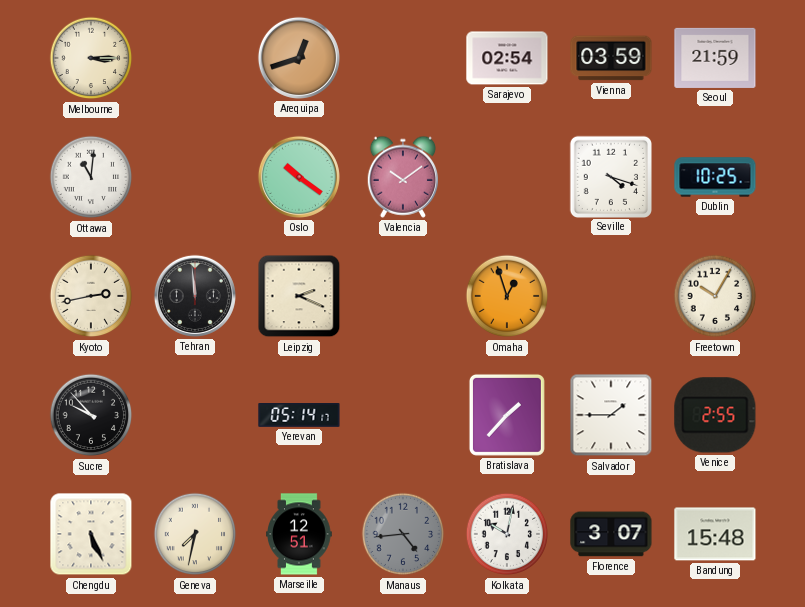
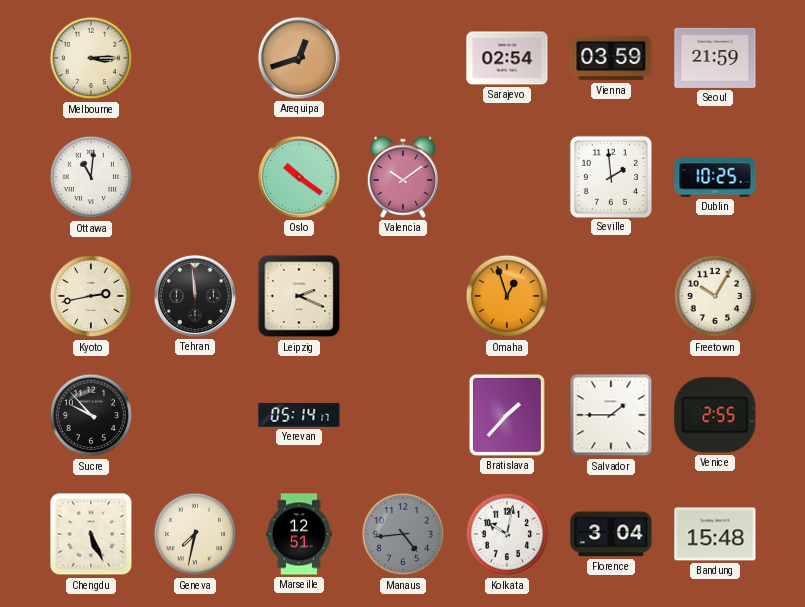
Seville: 4:18 -> 1:59
Florence: 3:07 -> 3:04
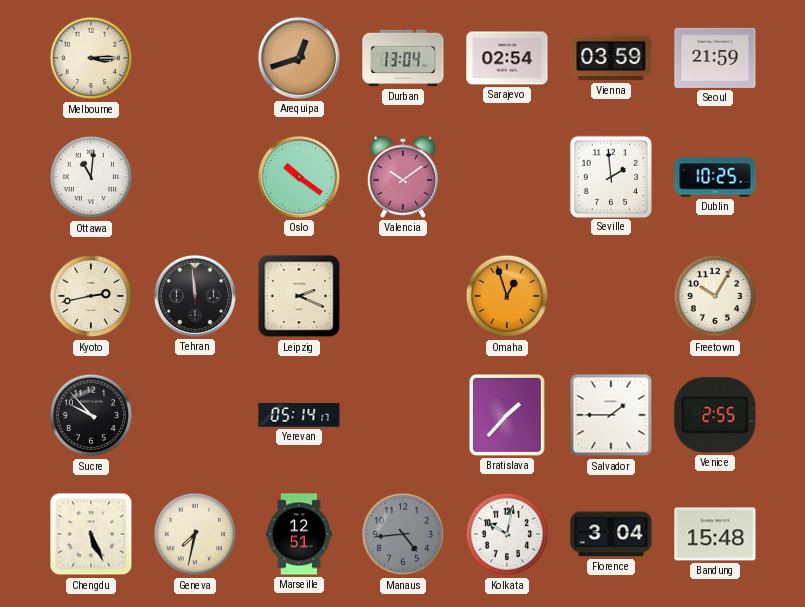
Durban: none -> 13:04
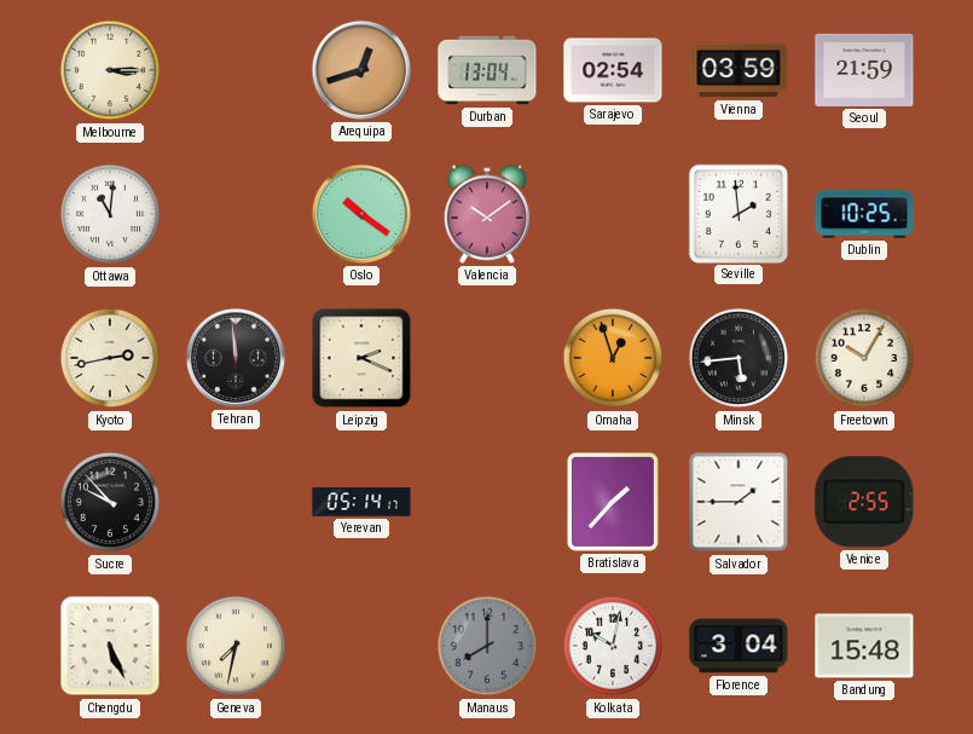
Minsk: none -> 5:44
Marseille: 12:51 -> none
Manaus: 4:44 -> 8:00
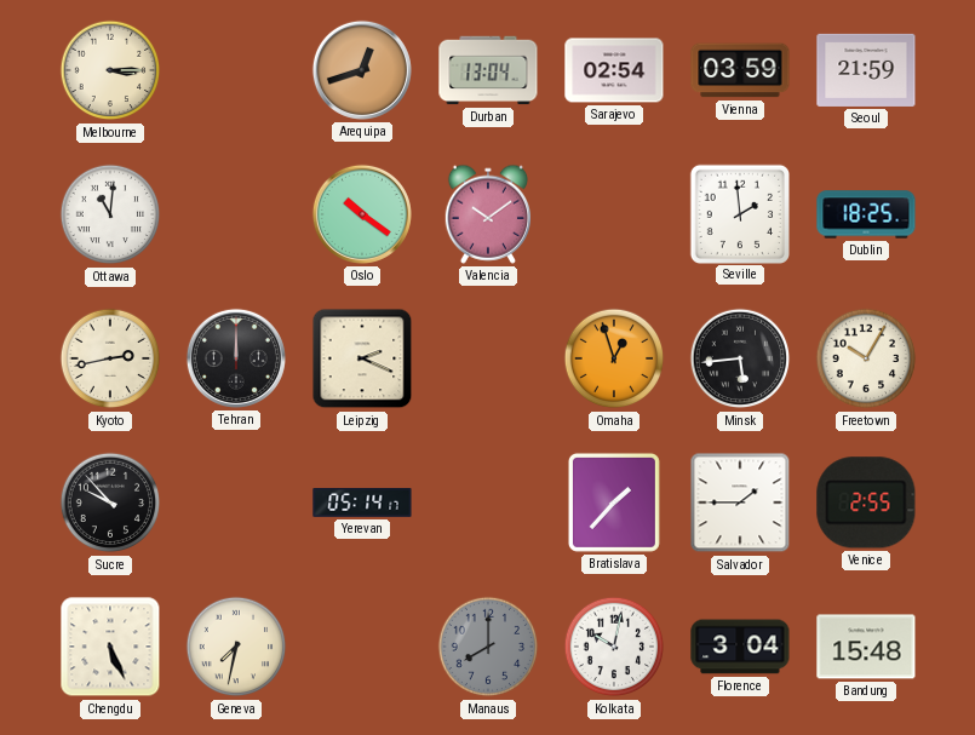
Dublin: 10:25 -> 18:25
Tehran: 11:59 -> 12:00
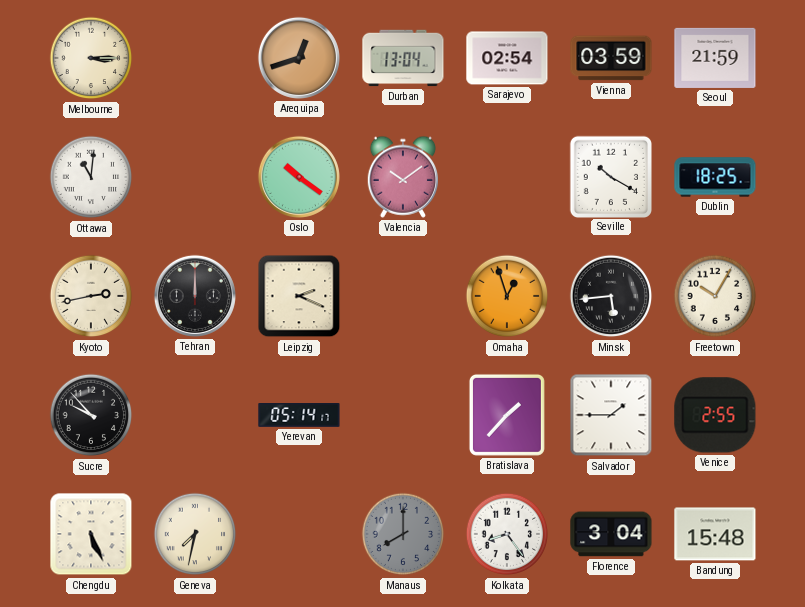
Seville: 1:59 -> 10:20
Kolkata: 10:02 -> 8:24
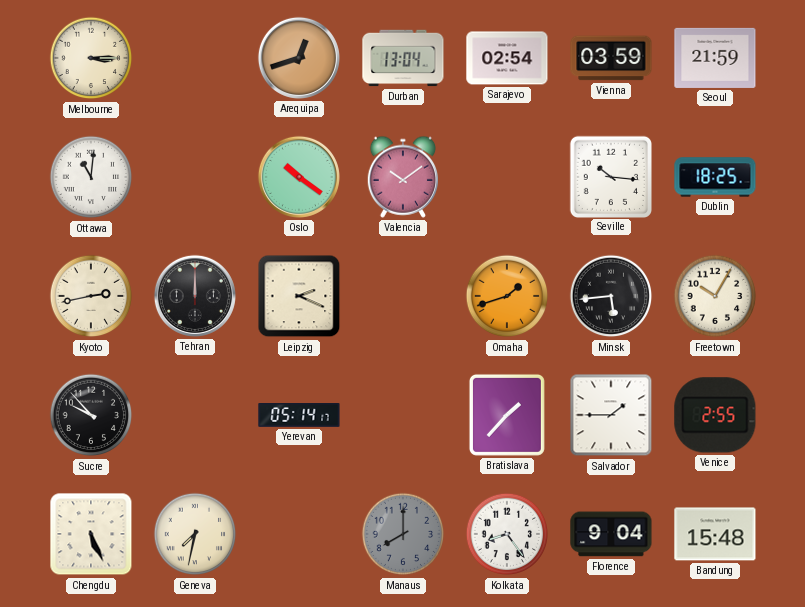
Seville: 10:20 -> 10:16
Omaha: 12:57 -> 1:42
Florence: 3:04 -> 9:04
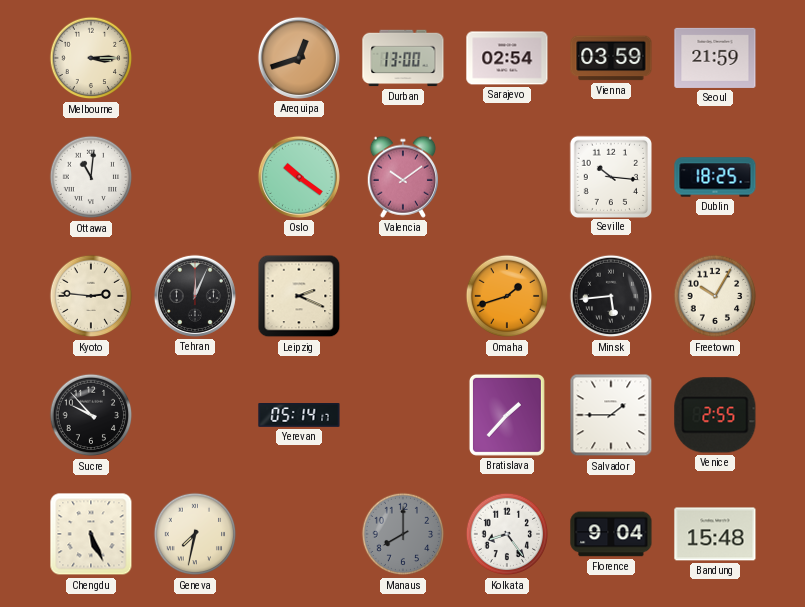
Durban: 13:04 -> 13:00
Kyoto: 2:43 -> 2:46
Tehran: 12:00 -> 12:04
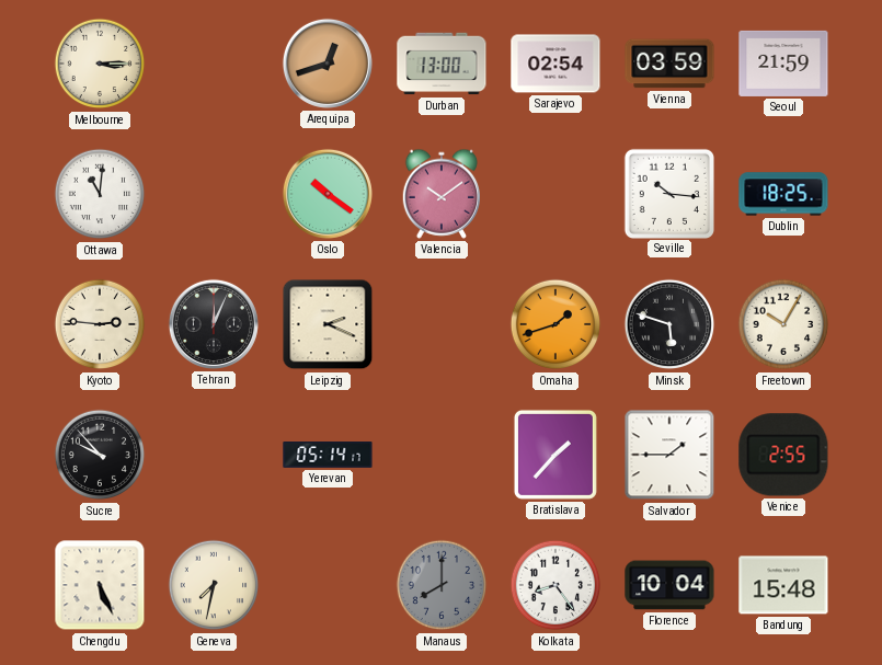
Minsk: 5:44 -> 5:48
Florence: 9:04 -> 10:04
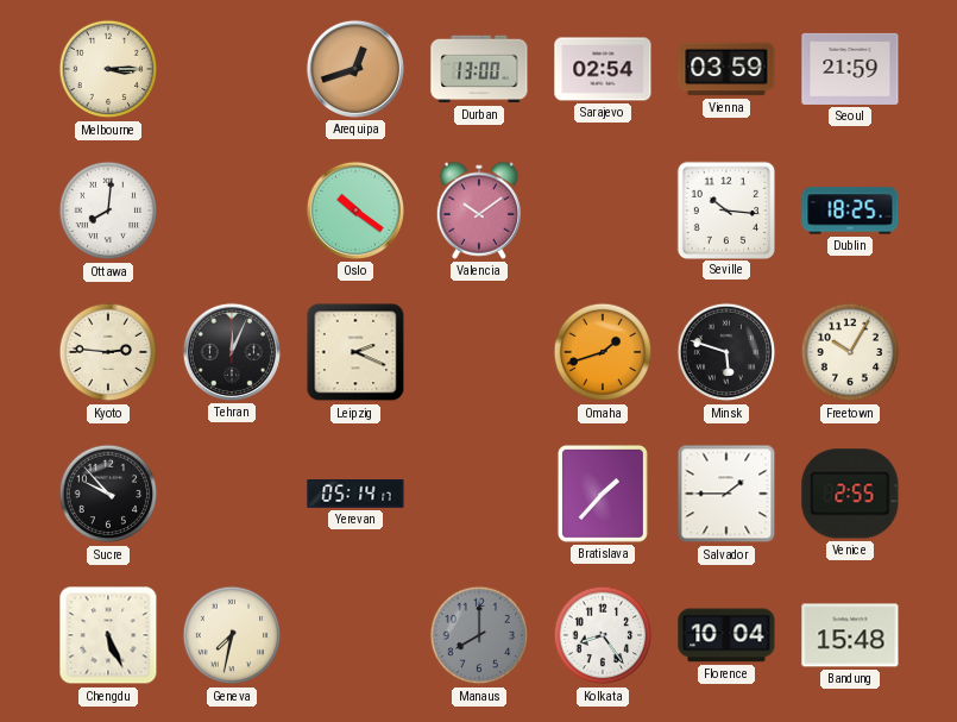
Ottawa: 11:01 -> 8:01
